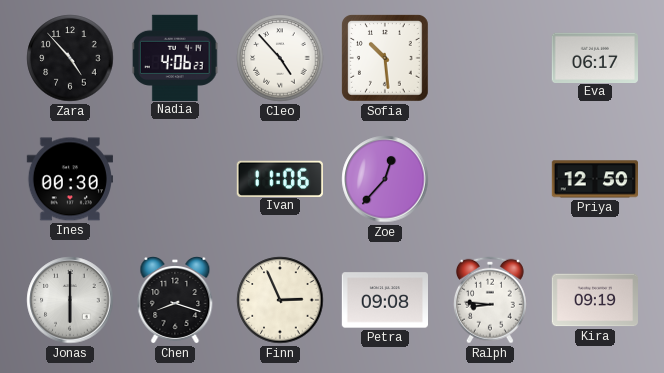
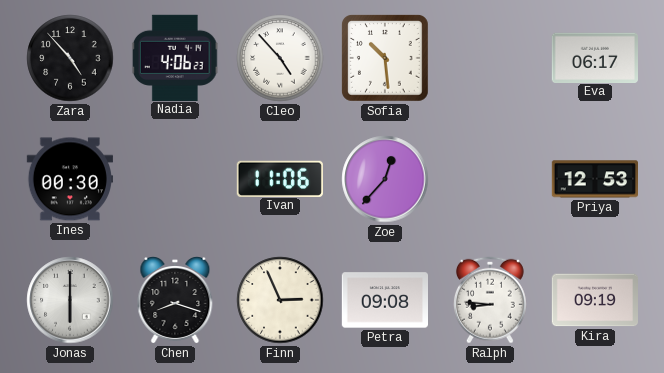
Priya: 12:50 -> 12:53
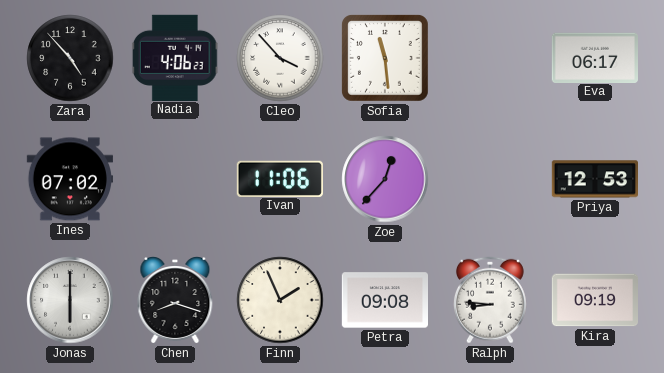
Cleo: 4:53 -> 3:53
Sofia: 10:29 -> 11:29
Ines: 00:30 -> 07:02
Finn: 2:56 -> 1:56
